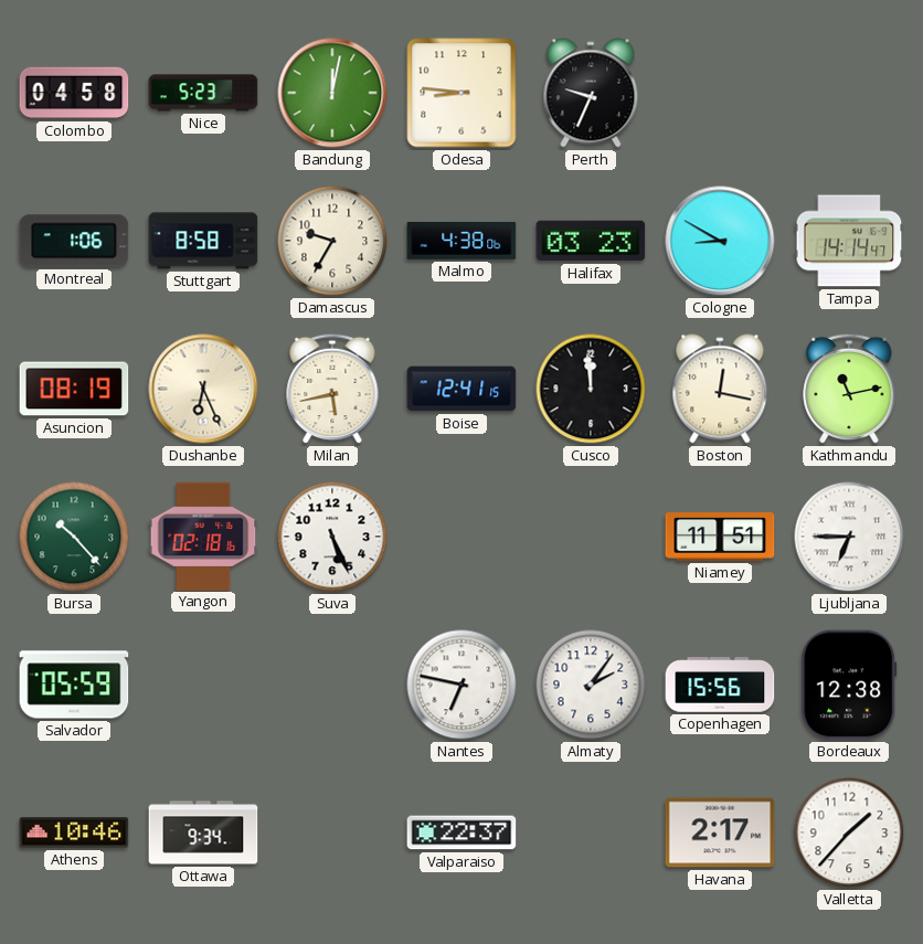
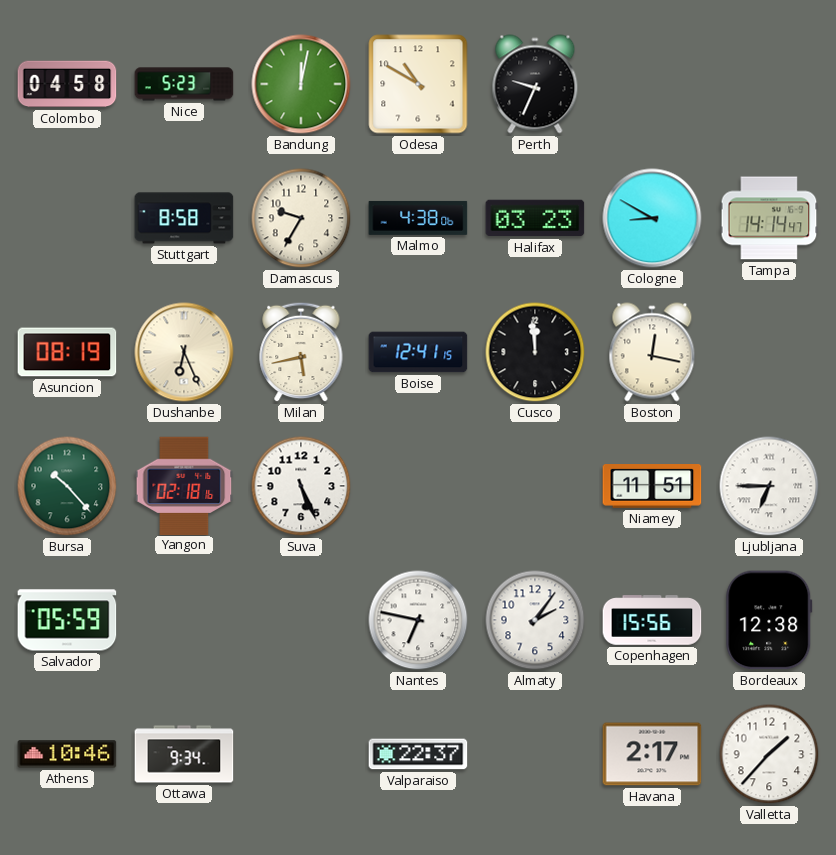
Odesa: 8:46 -> 10:50
Montreal: 1:06 -> none
Kathmandu: 11:13 -> none
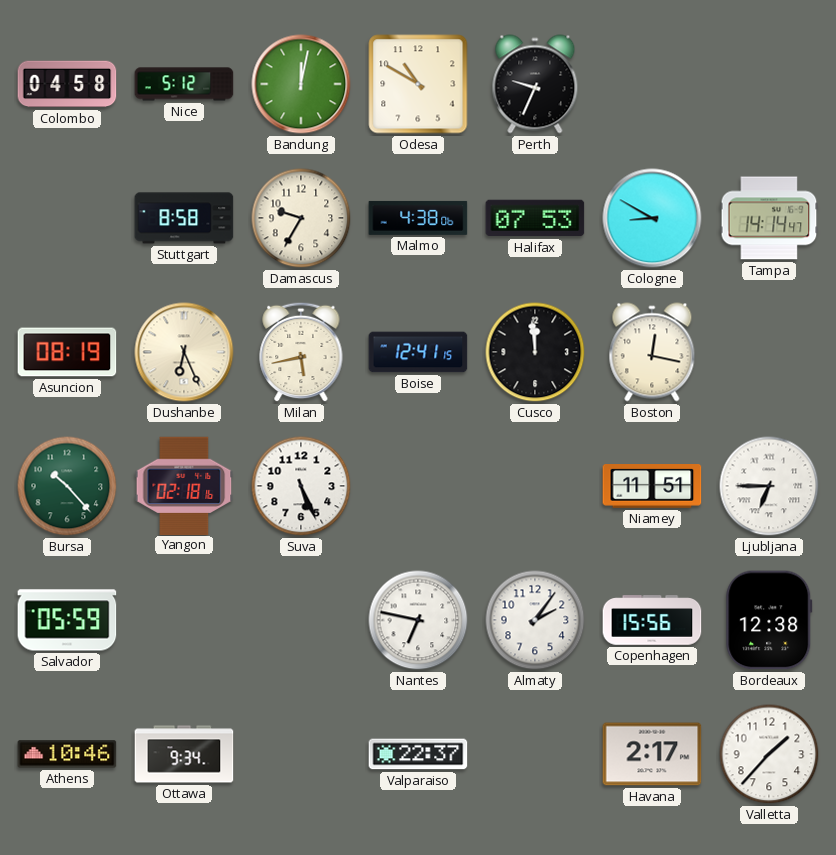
Nice: 5:23 -> 5:12
Halifax: 03:23 -> 07:53
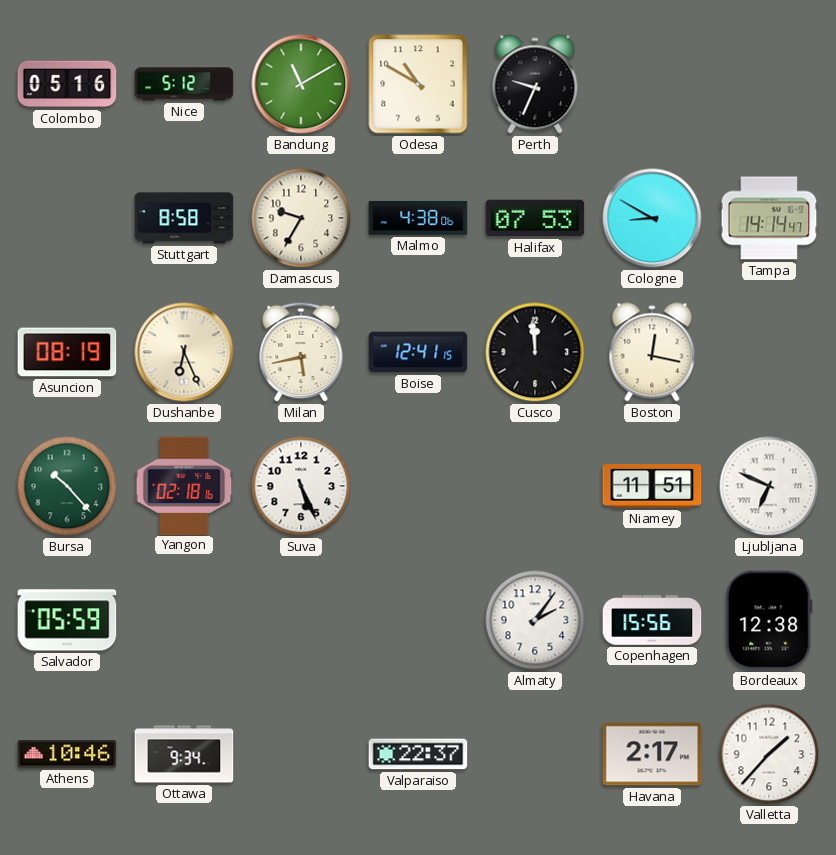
Colombo: 04:58 -> 05:16
Bandung: 12:02 -> 11:10
Ljubljana: 6:45 -> 6:49
Nantes: 6:47 -> none
